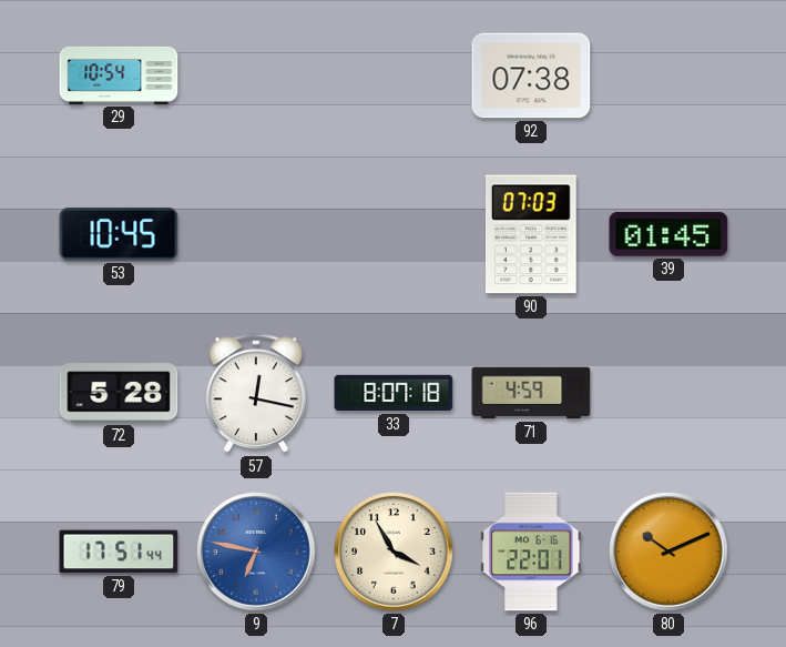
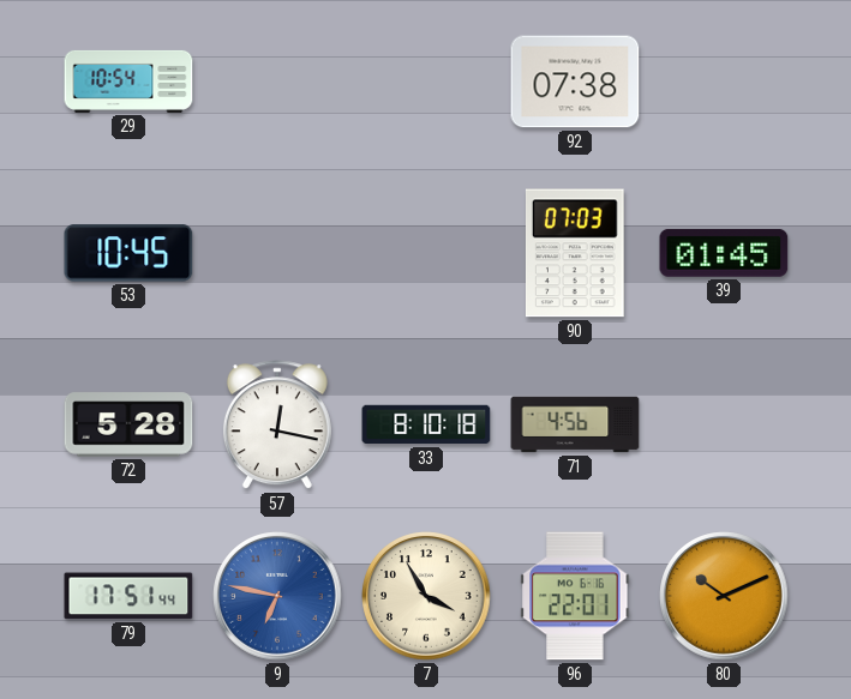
33: 8:07 -> 8:10
71: 4:59 -> 4:56
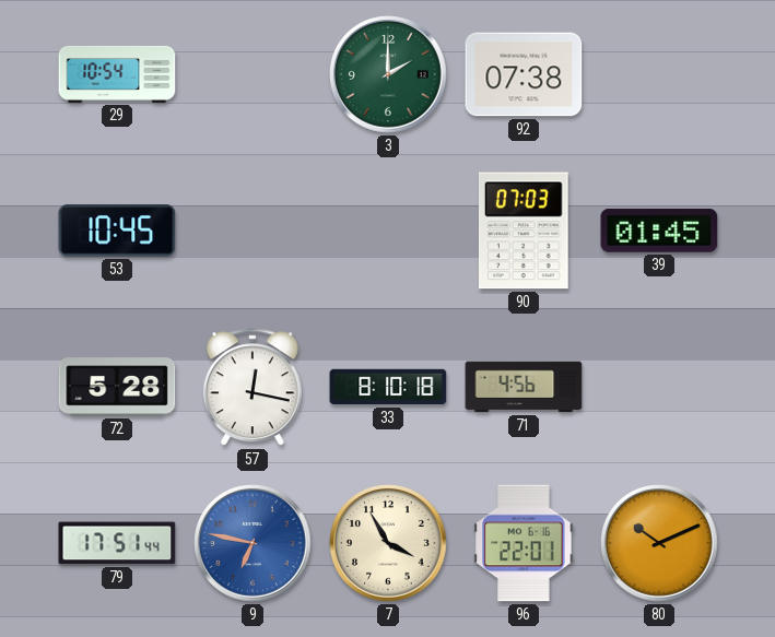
3: none -> 2:00
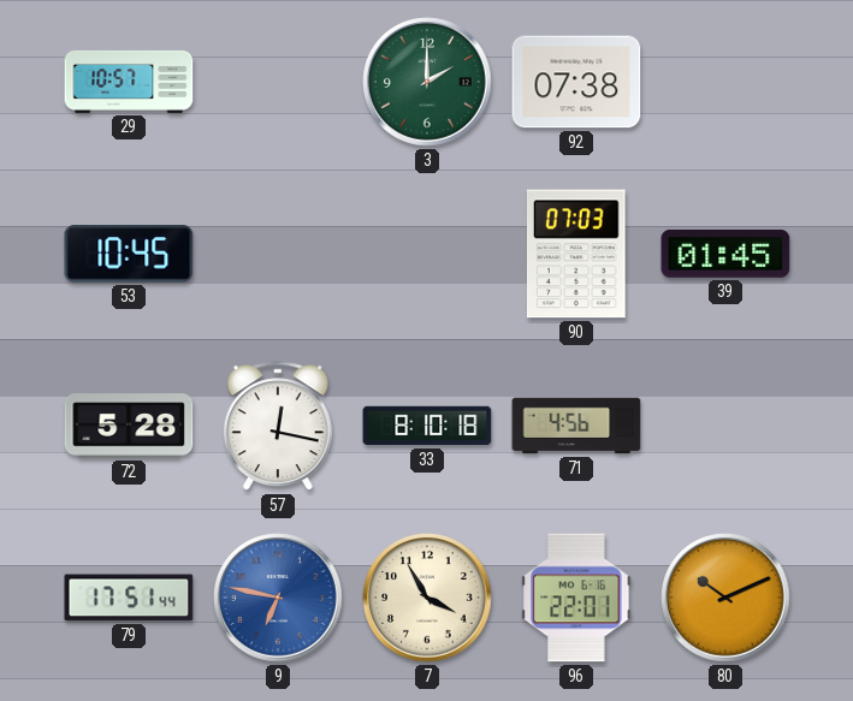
29: 10:54 -> 10:57
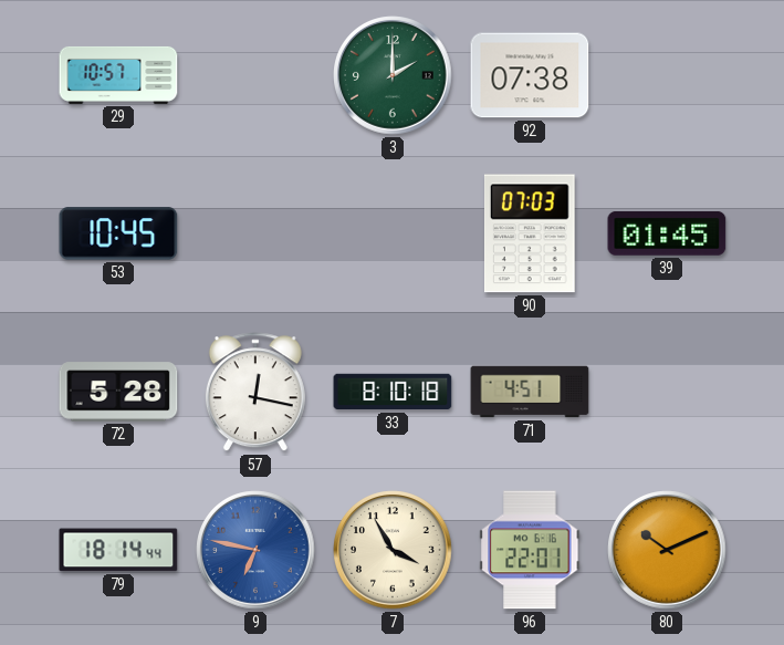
71: 4:56 -> 4:51
79: 17:51 -> 18:14
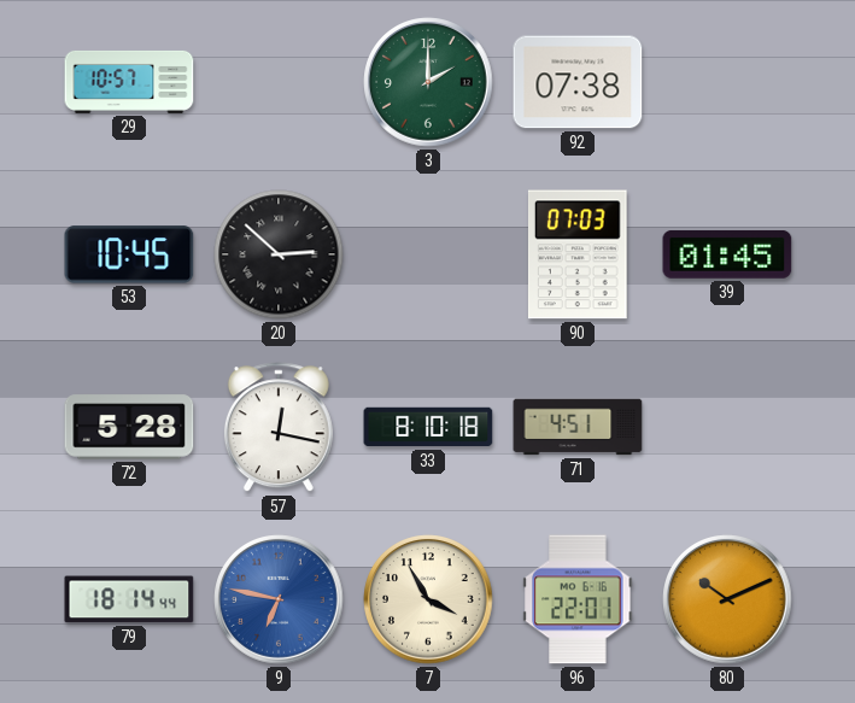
20: none -> 2:52
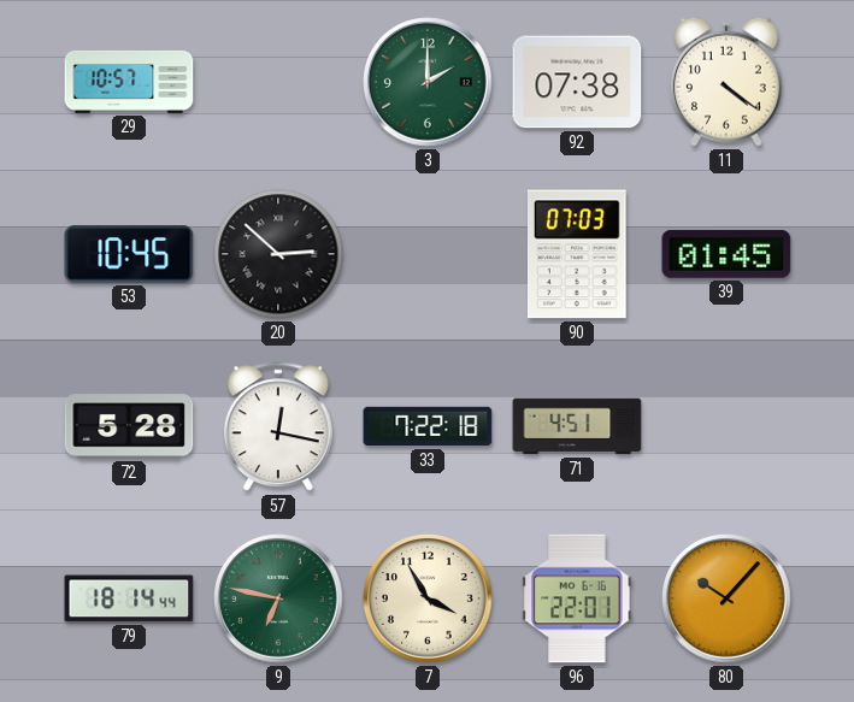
11: none -> 4:21
33: 8:10 -> 7:22
9 dial: blue -> green
80: 10:11 -> 10:07
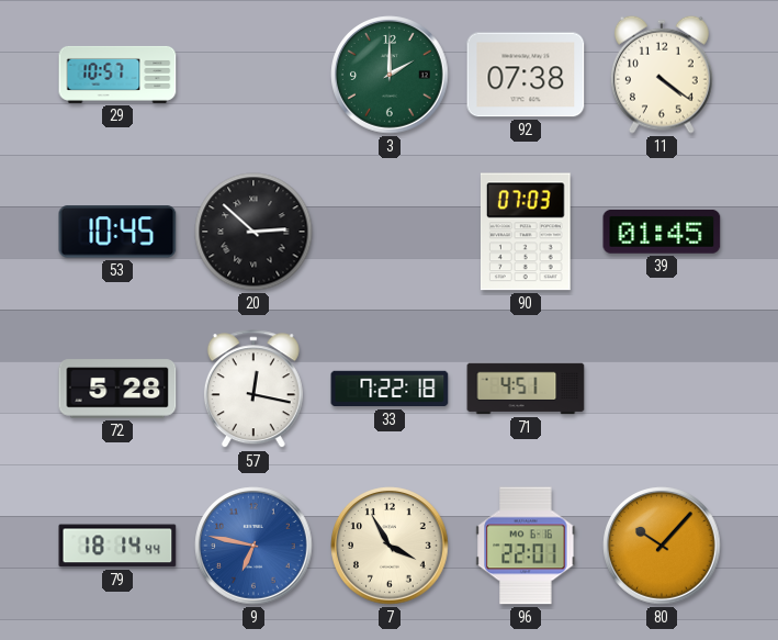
9 dial: green -> blue
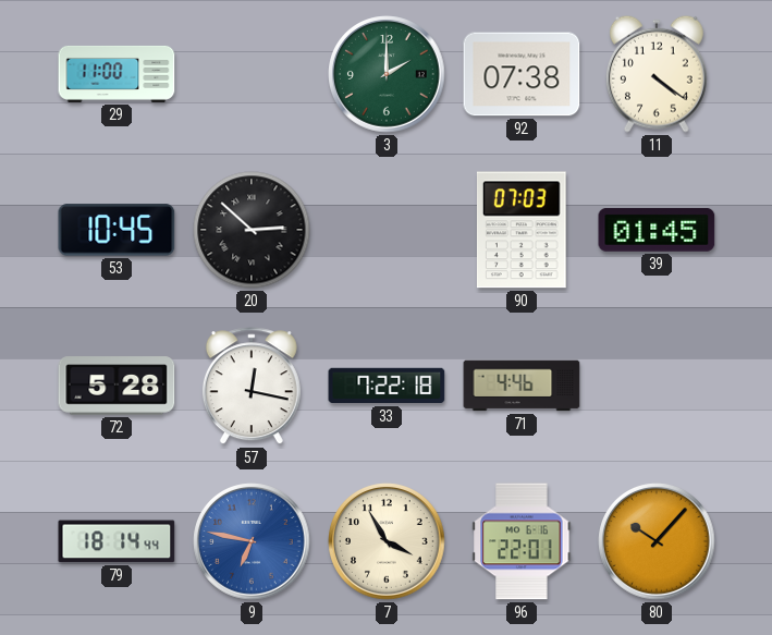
29: 10:57 -> 11:00
71: 4:51 -> 4:46
